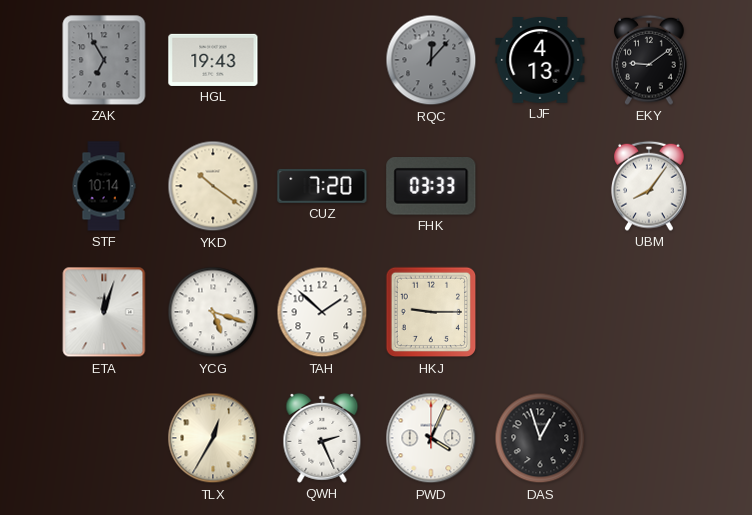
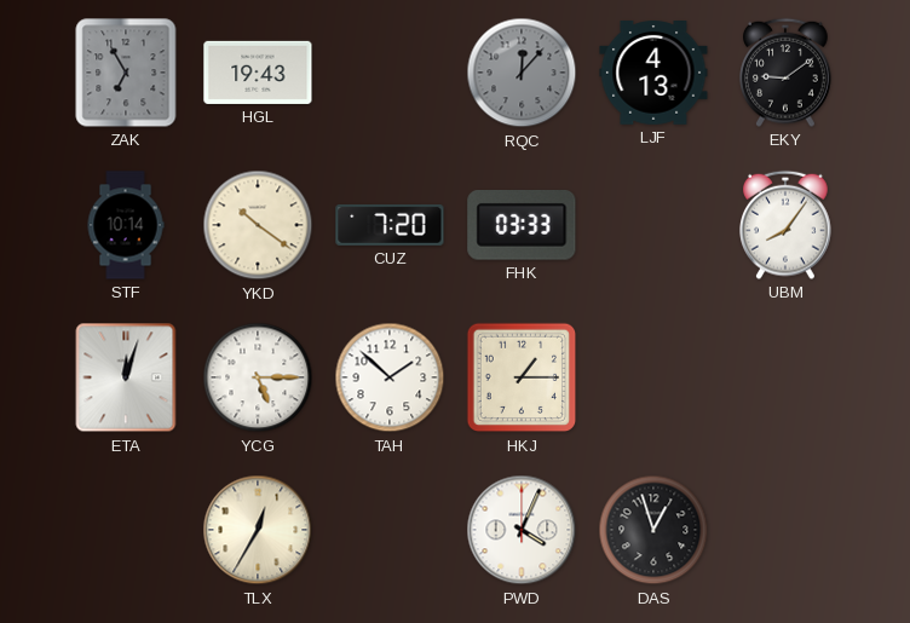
YCG: 5:18 -> 5:15
HKJ: 9:15 -> 1:15
QWH: 2:26 -> none
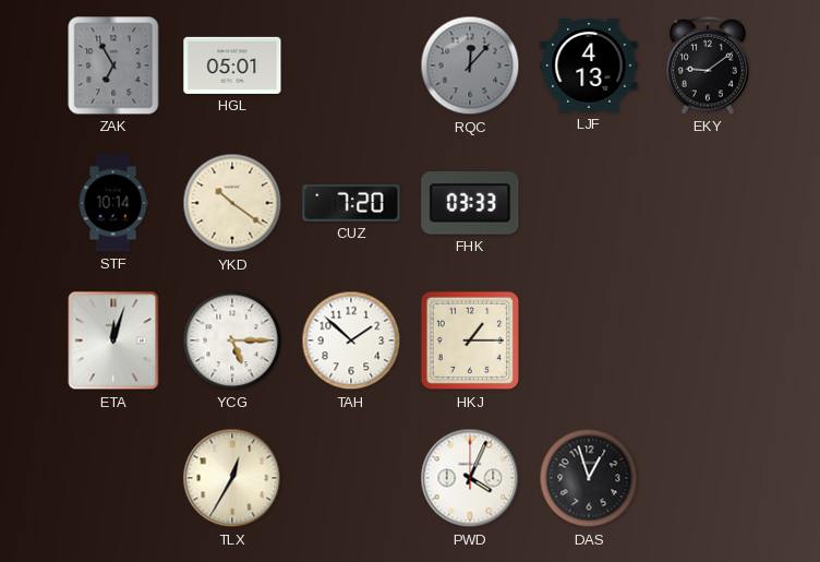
HGL: 19:43 -> 05:01
UBM: 8:06 -> none
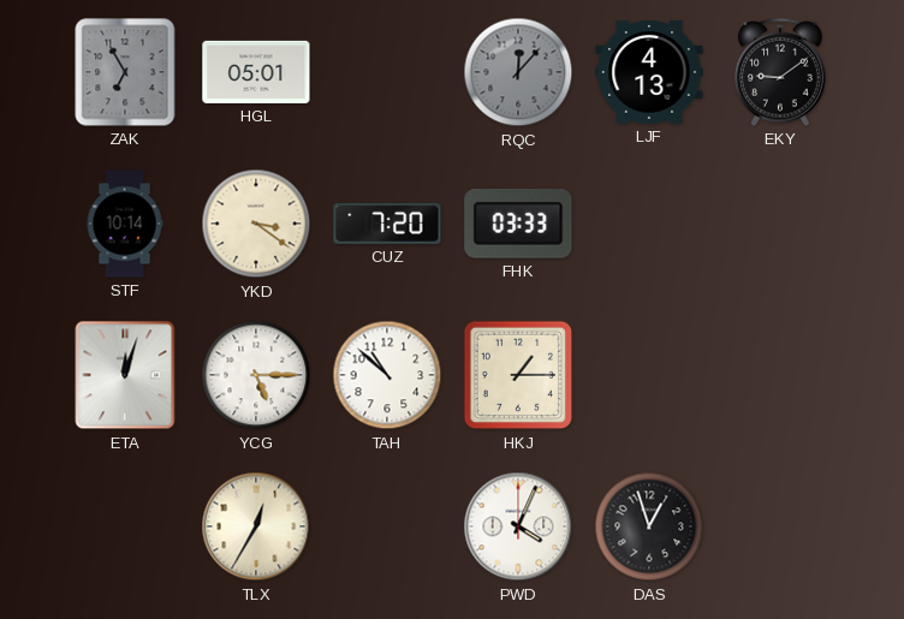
YKD: 10:21 -> 3:21
TAH: 1:52 -> 10:52
